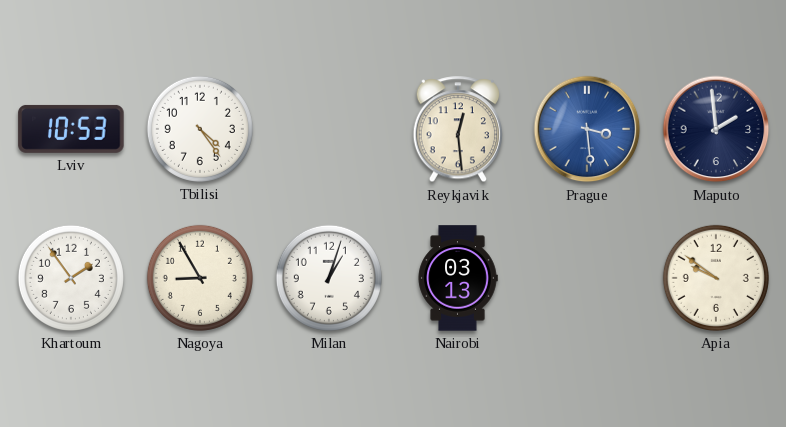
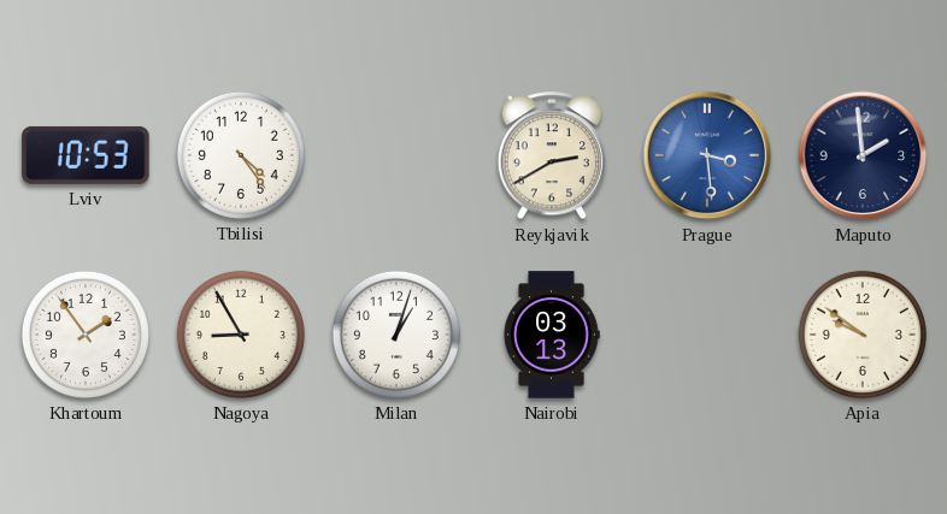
Reykjavik: 12:29 -> 2:40
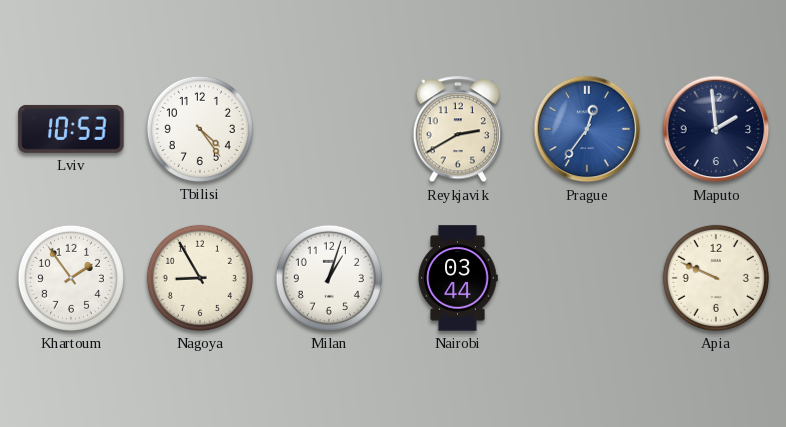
Prague: 3:29 -> 12:36
Nairobi: 03:13 -> 03:44
Apia: 9:51 -> 9:49
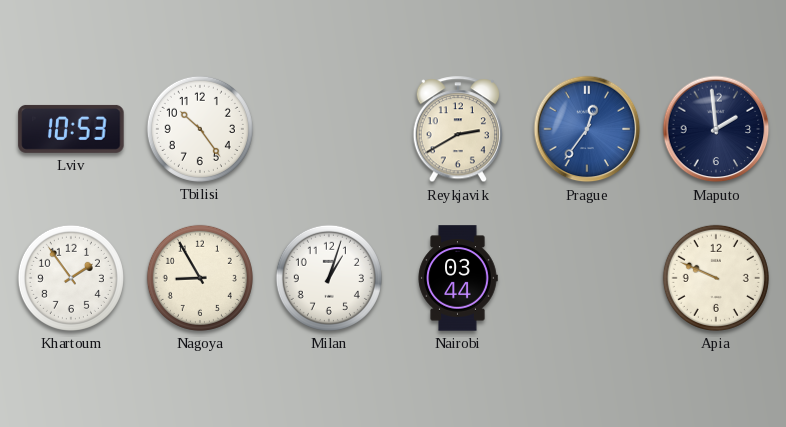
Tbilisi: 4:24 -> 10:24
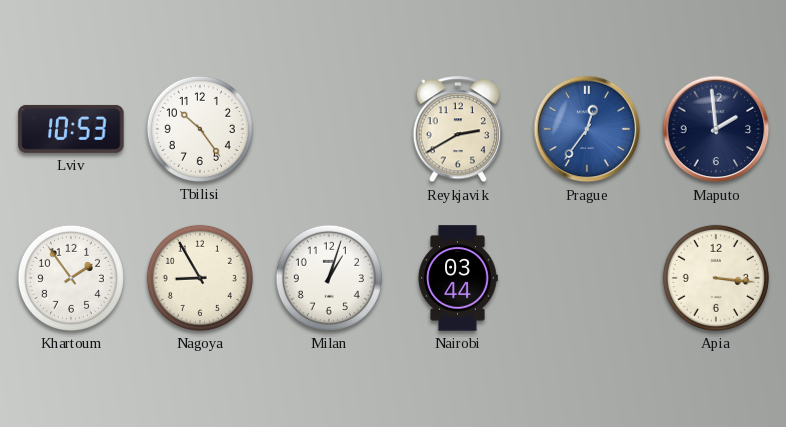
Apia: 9:49 -> 3:16
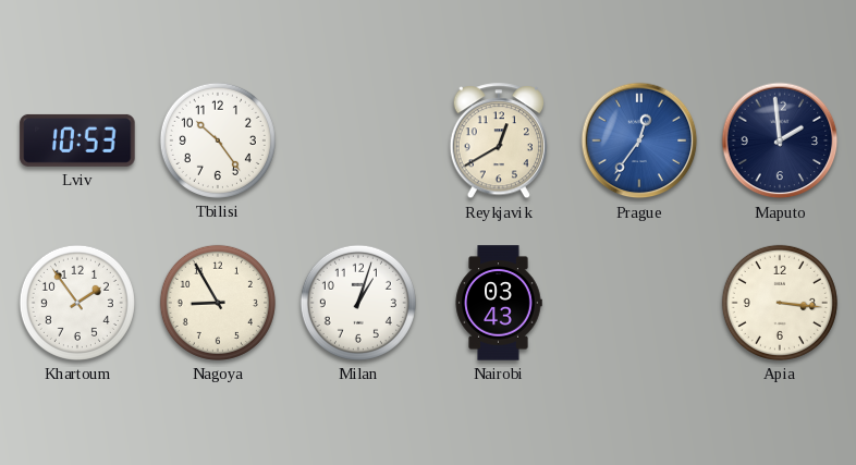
Reykjavik: 2:40 -> 12:40
Nairobi: 03:44 -> 03:43
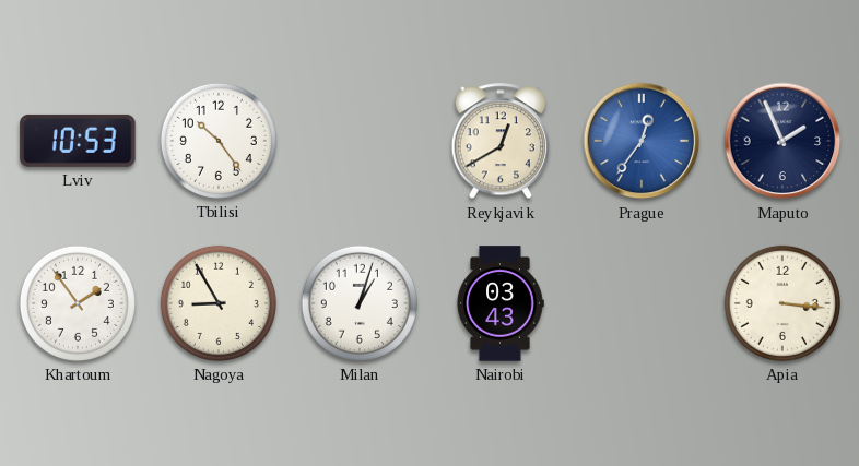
Maputo: 1:59 -> 1:56
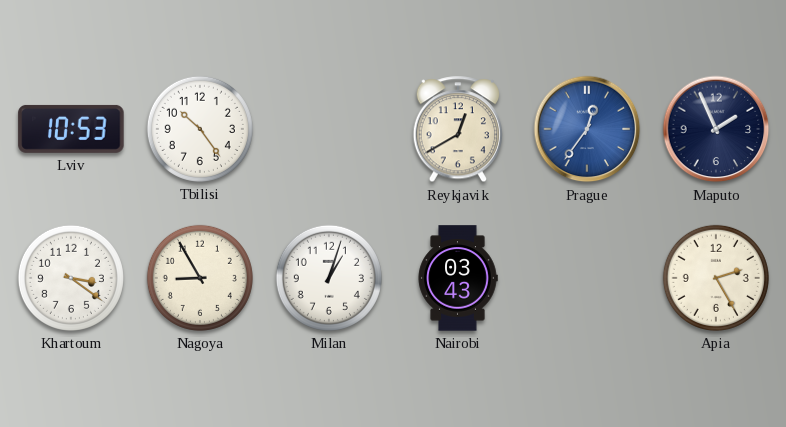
Khartoum: 1:54 -> 3:21
Apia: 3:16 -> 2:25
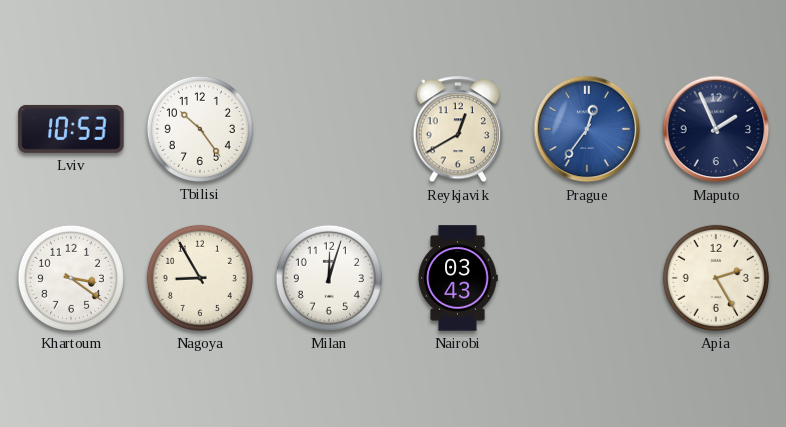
Milan: 1:03 -> 12:03
